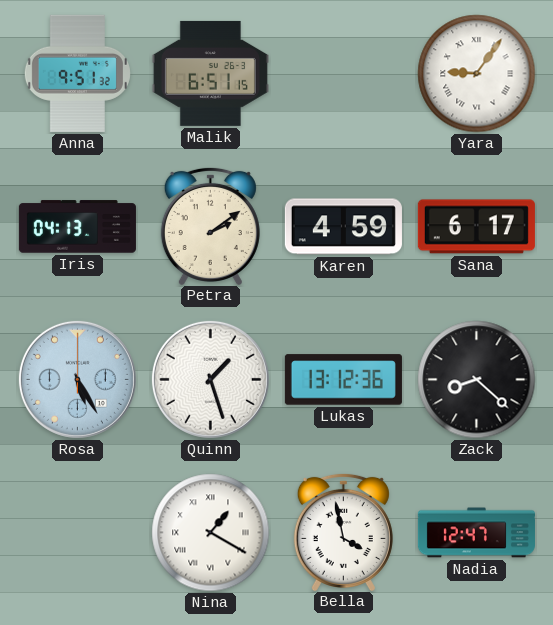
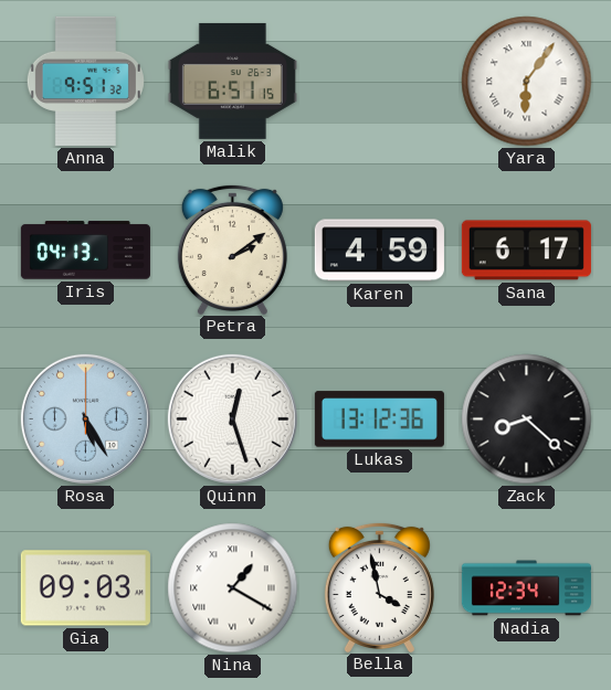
Yara: 9:06 -> 6:06
Quinn: 1:27 -> 12:27
Gia: none -> 09:03
Nadia: 12:47 -> 12:34
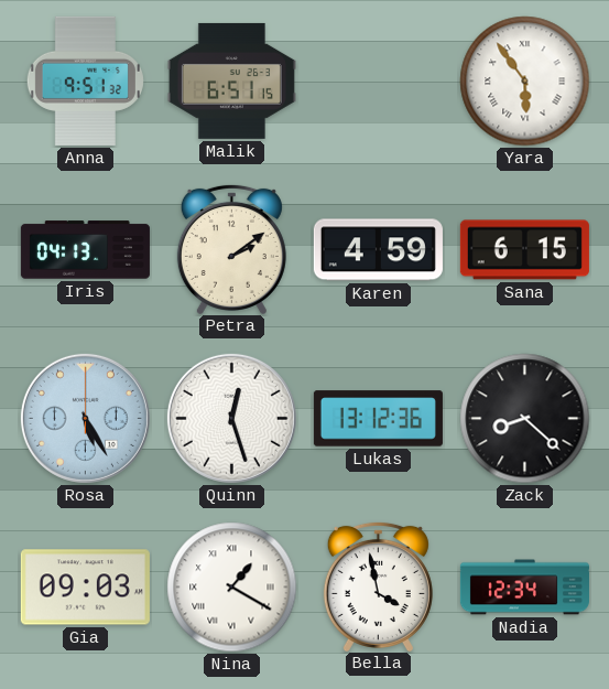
Yara: 6:06 -> 5:54
Sana: 6:17 -> 6:15
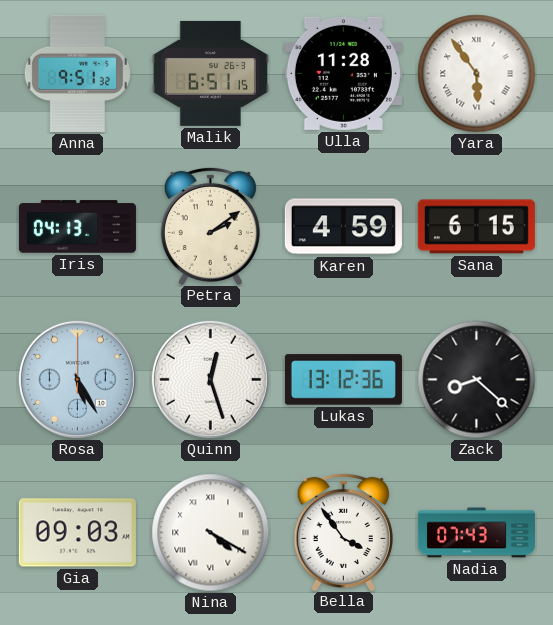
Ulla: none -> 11:28
Nina: 1:20 -> 4:20
Bella: 3:58 -> 3:54
Nadia: 12:34 -> 07:43
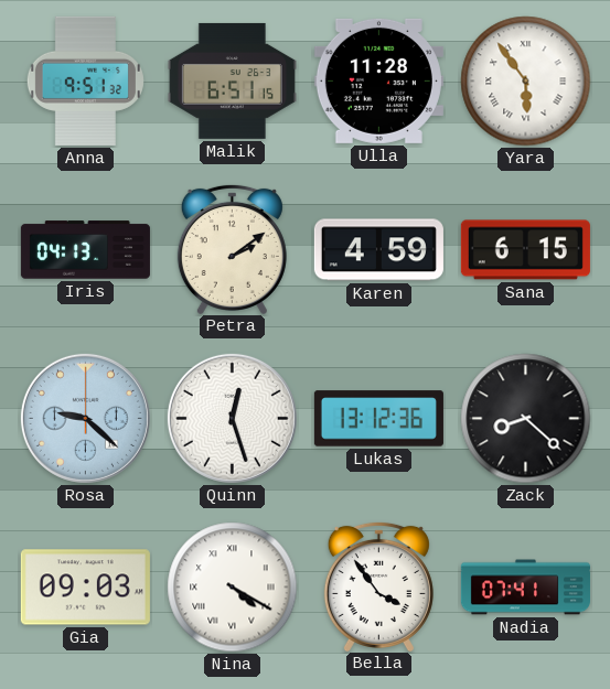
Rosa: 5:25 -> 9:22
Nadia: 07:43 -> 07:41
